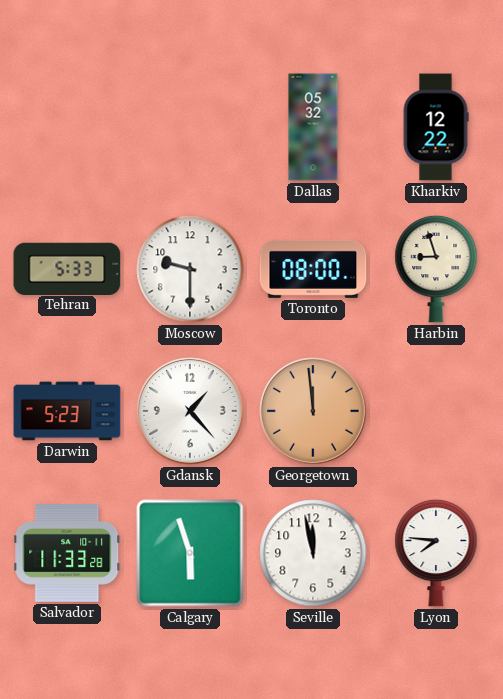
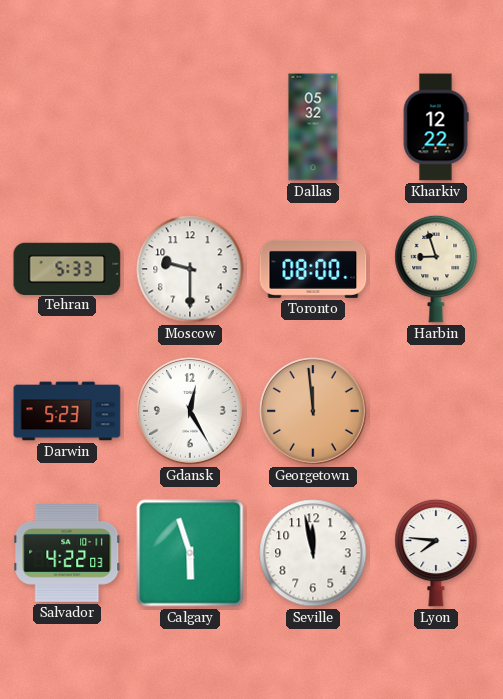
Gdansk: 1:23 -> 12:25
Salvador: 11:33 -> 4:22
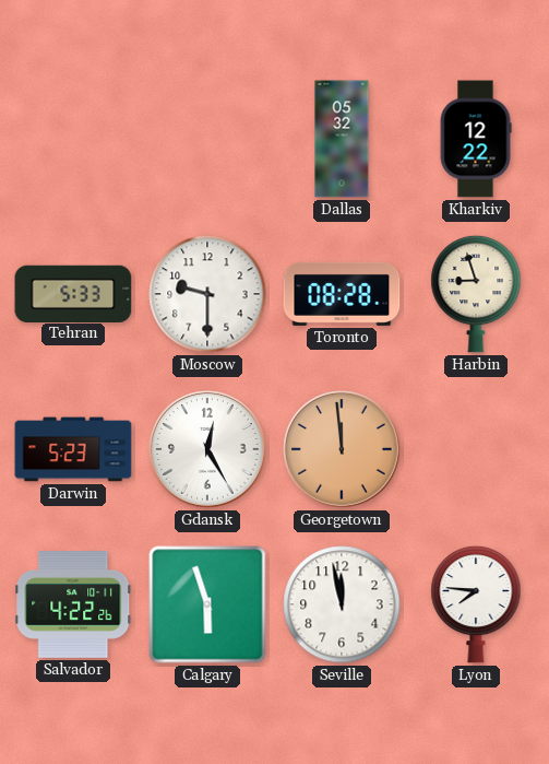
Toronto: 08:00 -> 08:28
Salvador: 4:22:03 -> 4:22:26
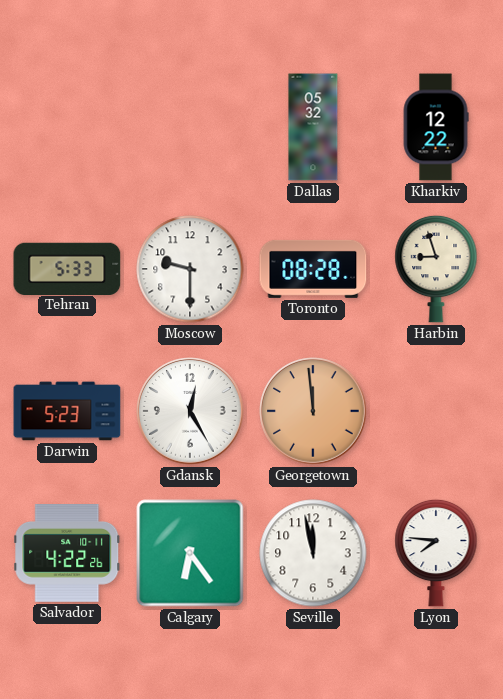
Calgary: 5:57 -> 6:24
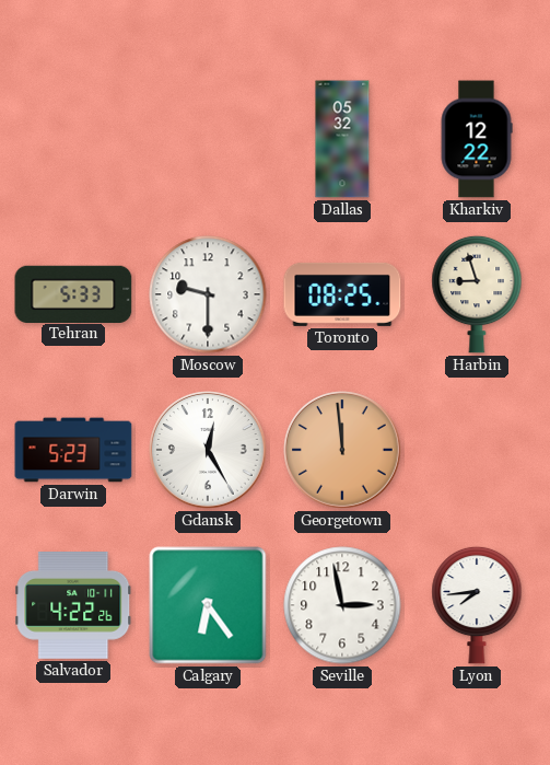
Toronto: 08:28 -> 08:25
Seville: 11:58 -> 2:58
Lyon: 7:46 -> 7:44
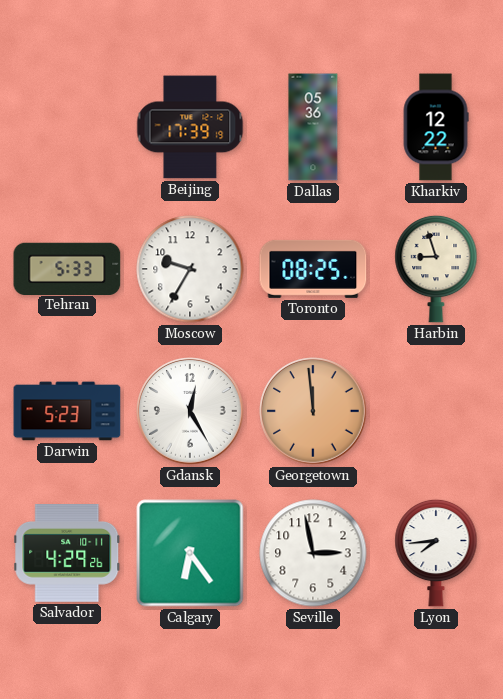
Beijing: none -> 17:39
Dallas: 05:32 -> 05:36
Moscow: 9:30 -> 9:35
Salvador: 4:22 -> 4:29
